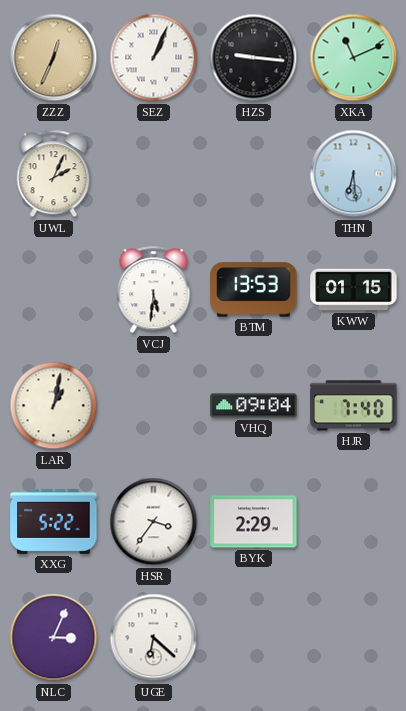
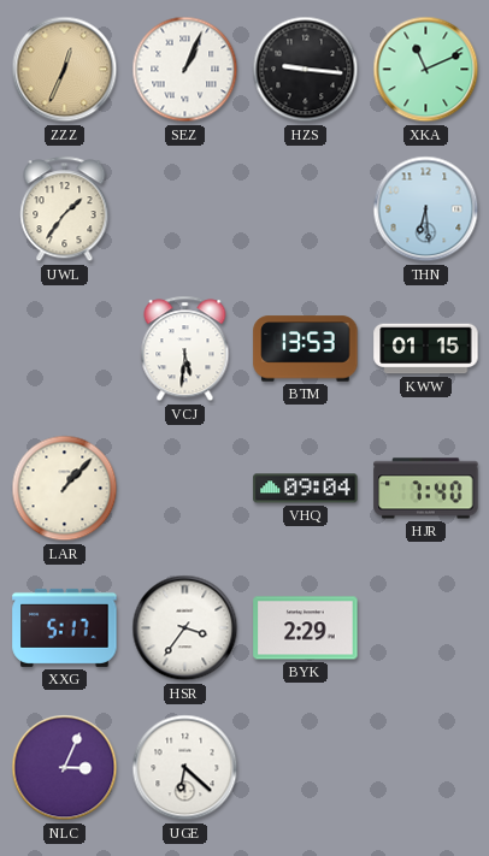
UWL: 2:04 -> 1:36
LAR: 1:02 -> 1:07
XXG: 5:22 -> 5:17
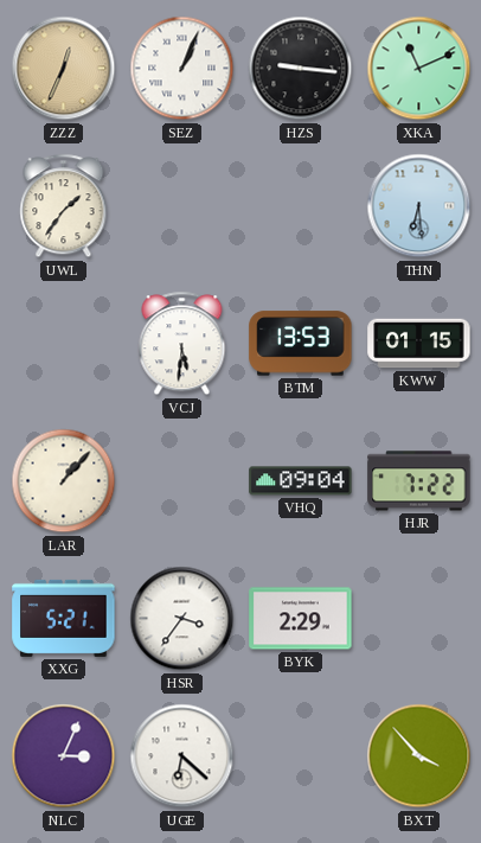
HJR: 7:40 -> 7:22
XXG: 5:17 -> 5:21
BXT: none -> 3:53
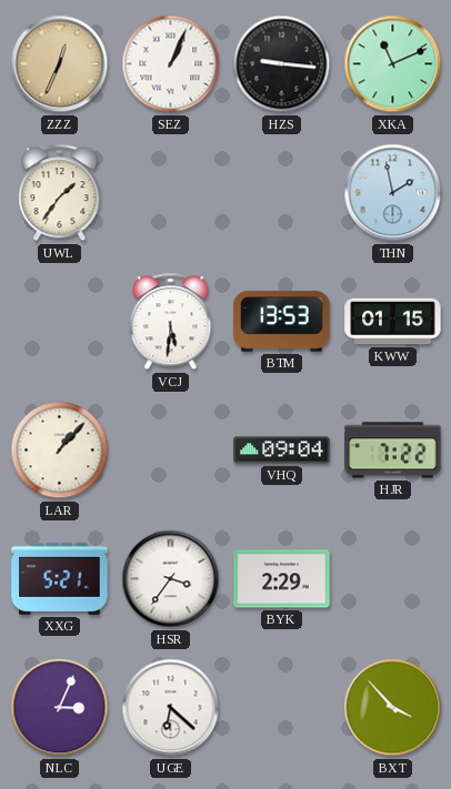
THN: 6:29 -> 1:58
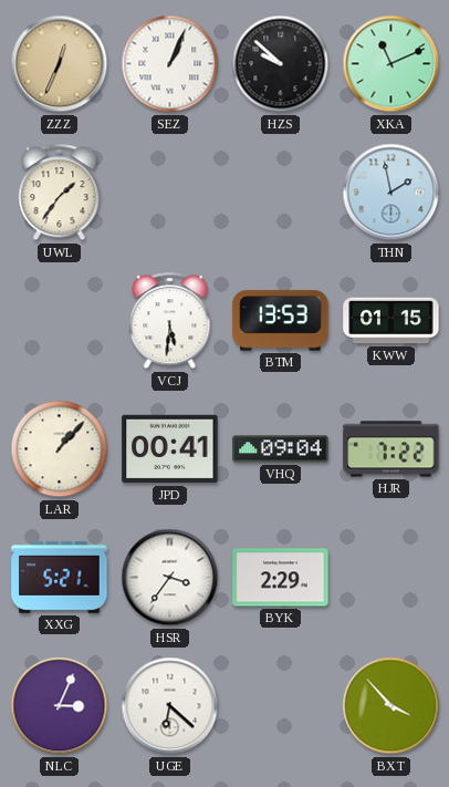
HZS: 9:16 -> 9:52
JPD: none -> 00:41
